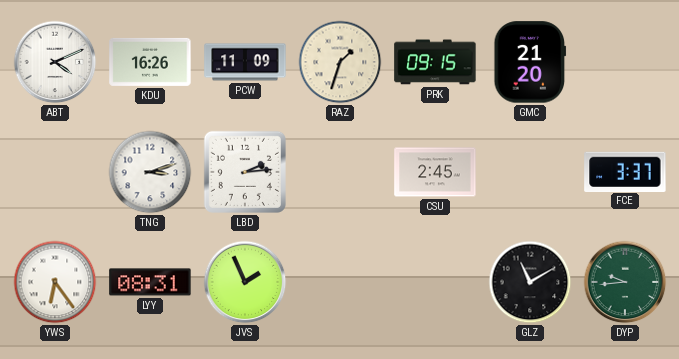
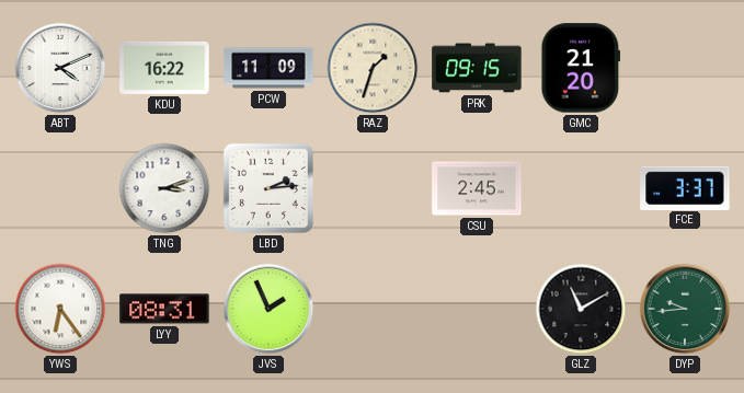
KDU: 16:26 -> 16:22
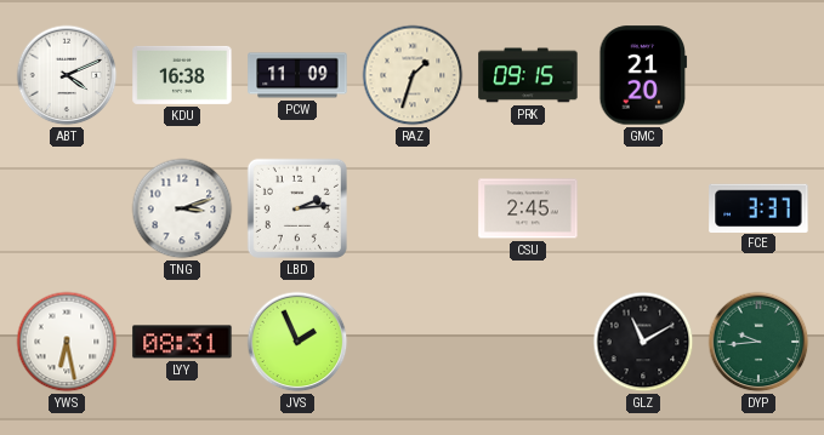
KDU: 16:22 -> 16:38
YWS: 6:24 -> 6:28
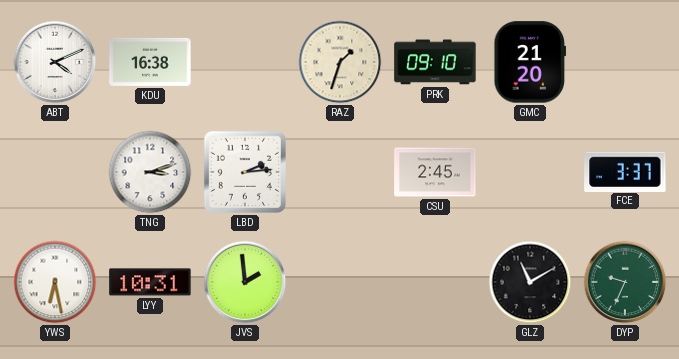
PCW: 11:09 -> none
PRK: 09:15 -> 09:10
LYY: 08:31 -> 10:31
JVS: 1:56 -> 1:59
DYP: 9:44 -> 9:34
